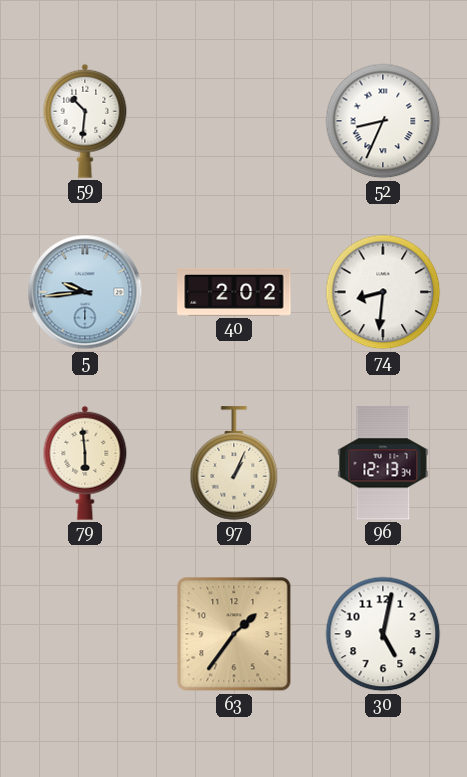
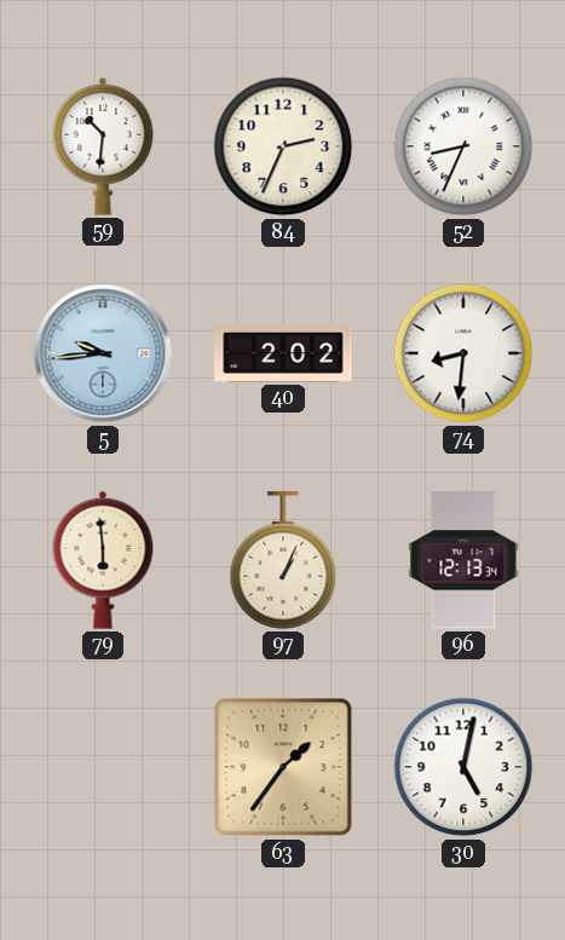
84: none -> 2:34
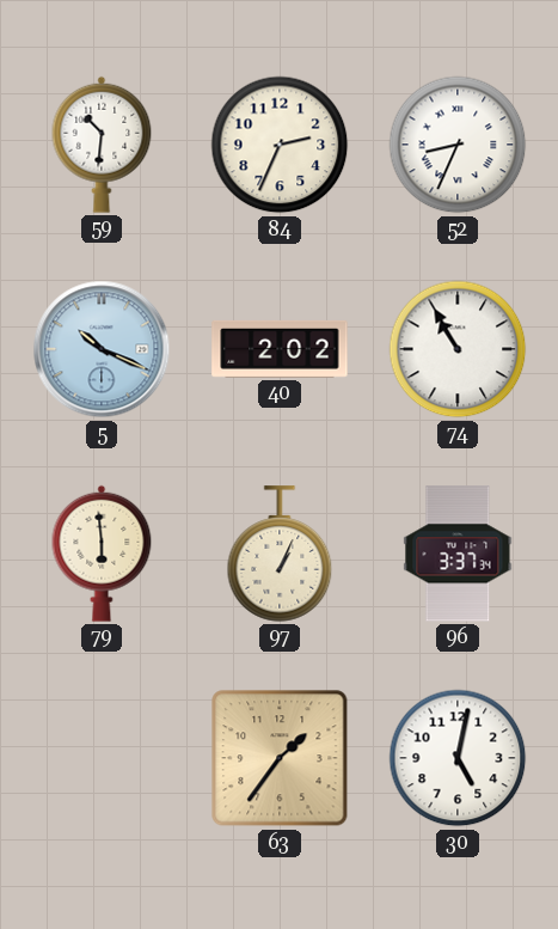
5: 9:44 -> 10:19
74: 8:31 -> 10:55
96: 12:13 -> 3:37
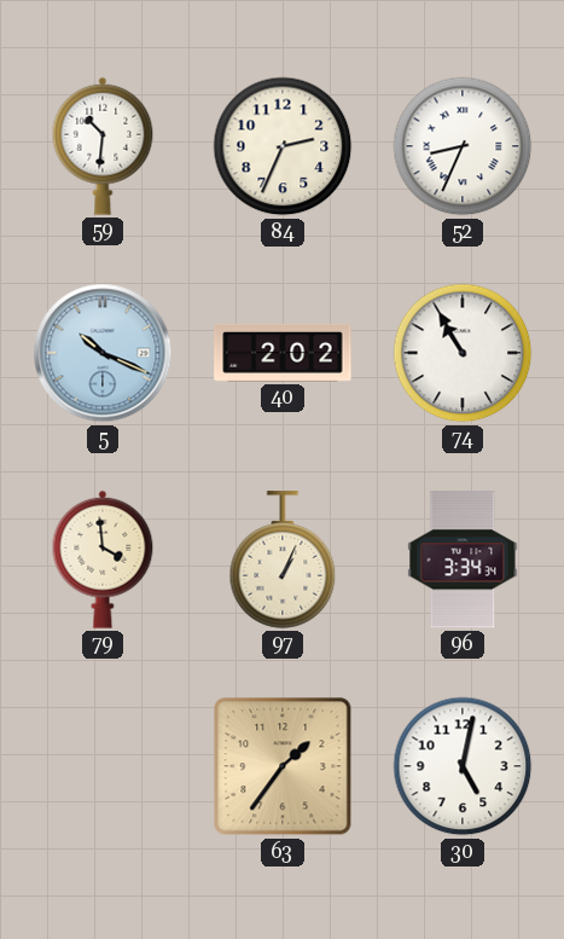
79: 5:59 -> 3:59
96: 3:37 -> 3:34
